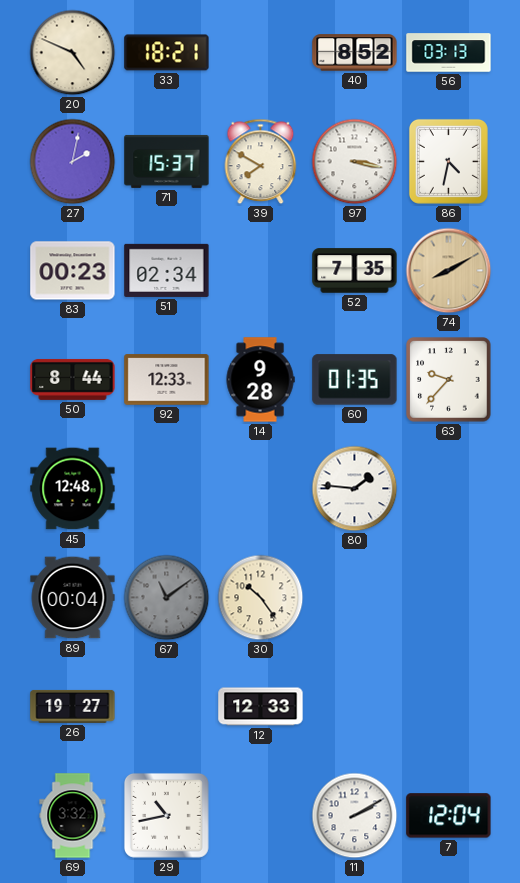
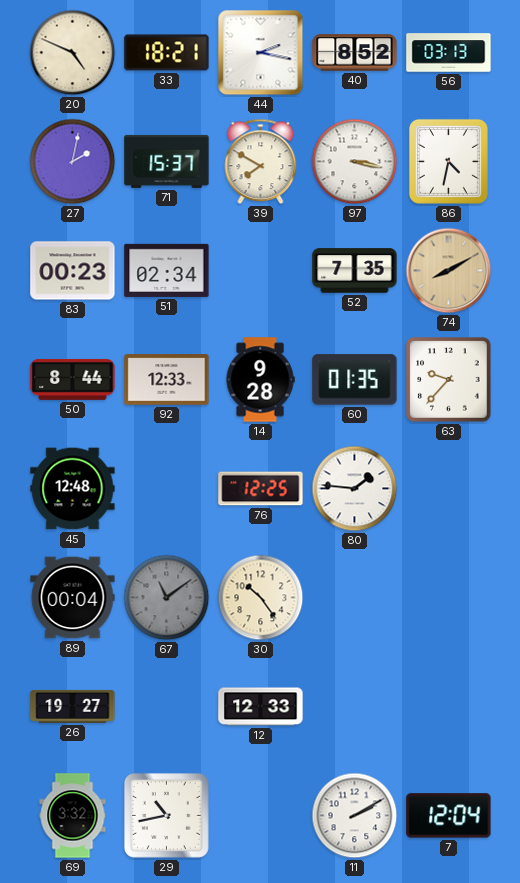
44: none -> 2:17
76: none -> 12:25
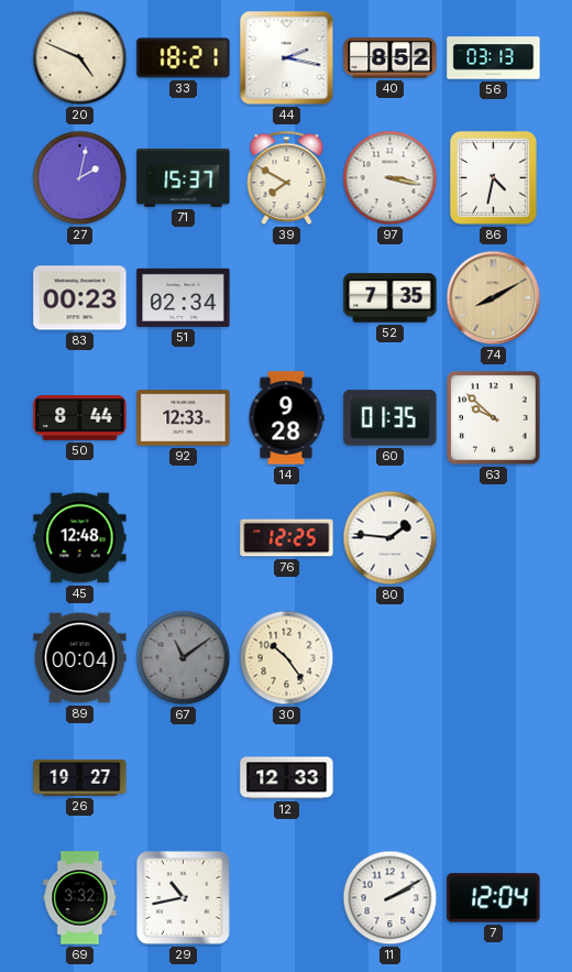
63: 9:37 -> 9:52
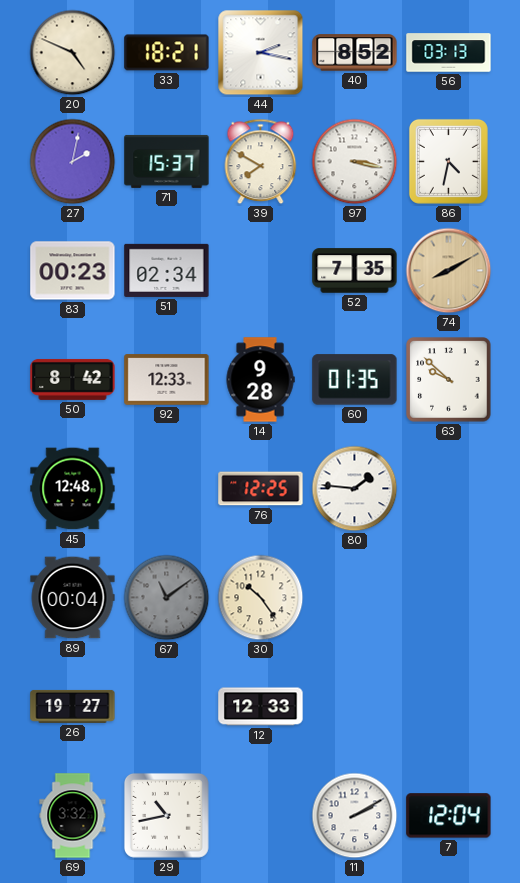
50: 8:44 -> 8:42
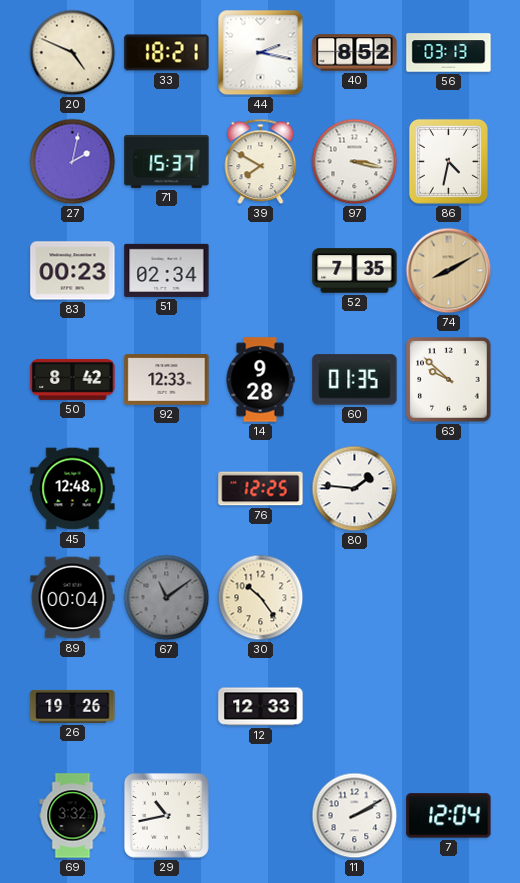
26: 19:27 -> 19:26
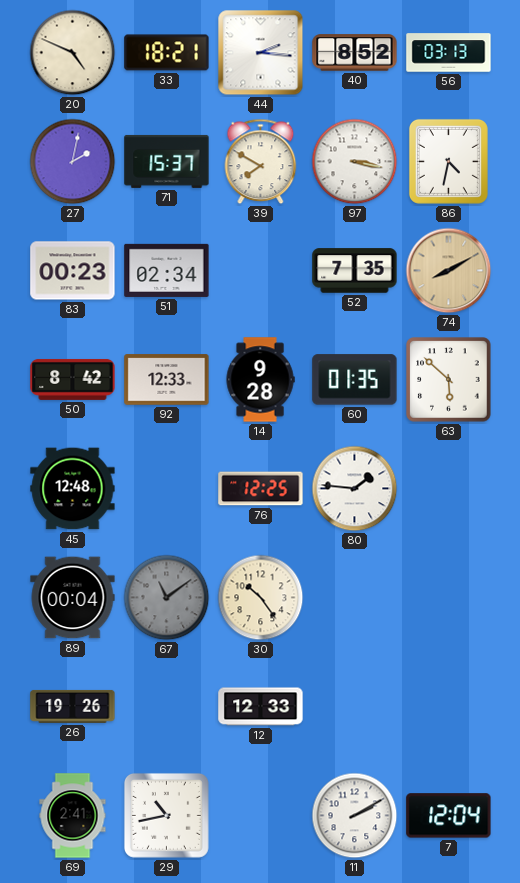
44: 2:17 -> 2:16
63: 9:52 -> 5:52
69: 3:32 -> 2:41
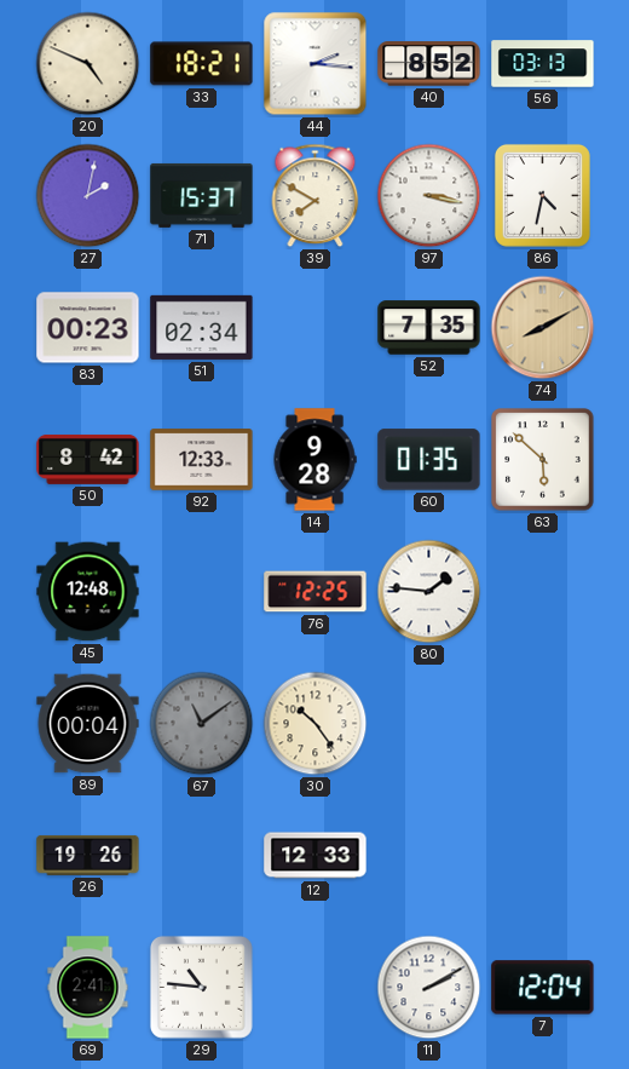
29: 10:43 -> 10:46
